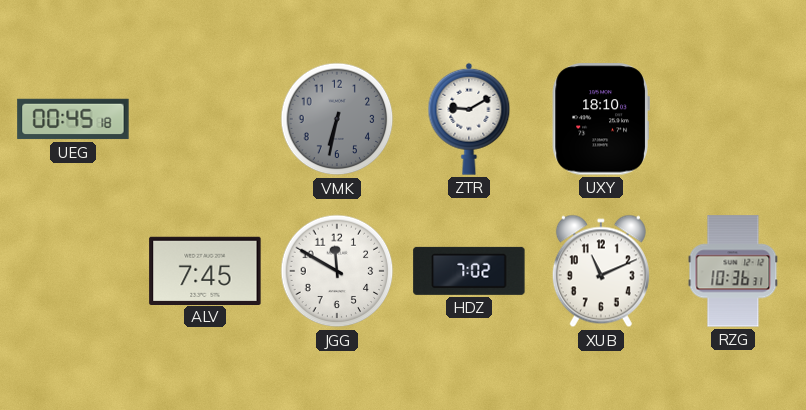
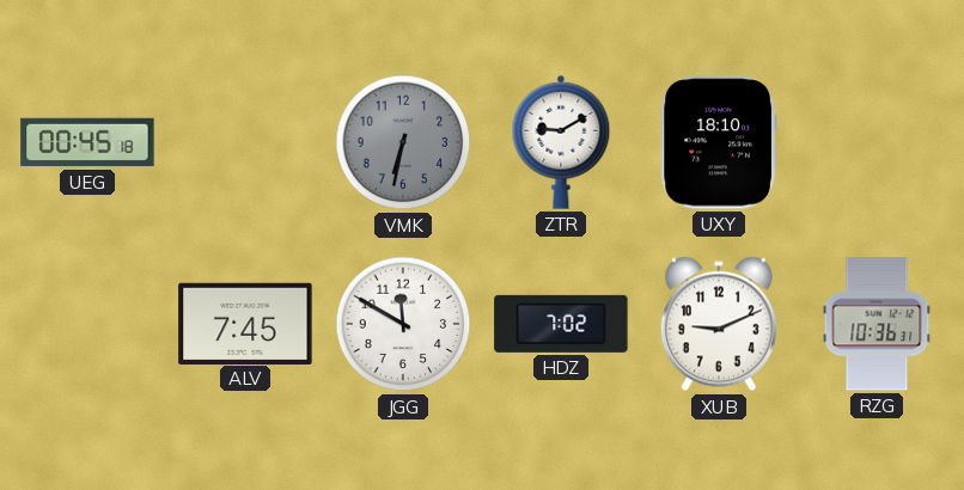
XUB: 11:11 -> 9:11
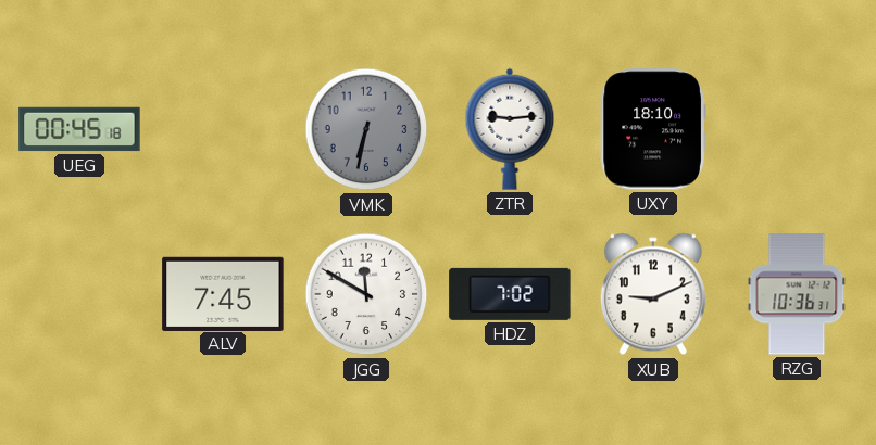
ZTR: 9:10 -> 9:14
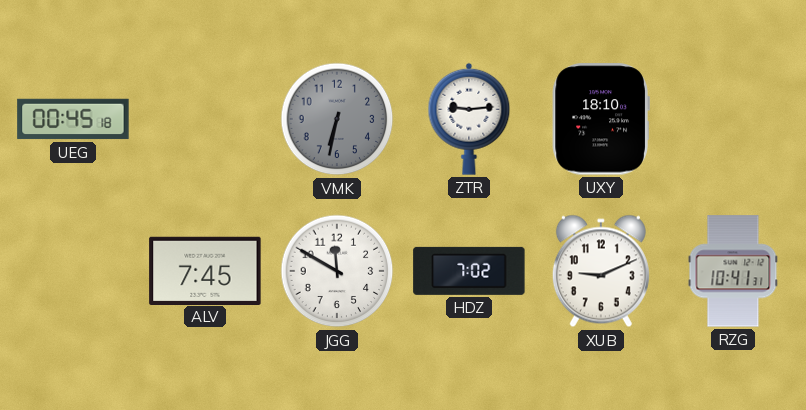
RZG: 10:36 -> 10:41
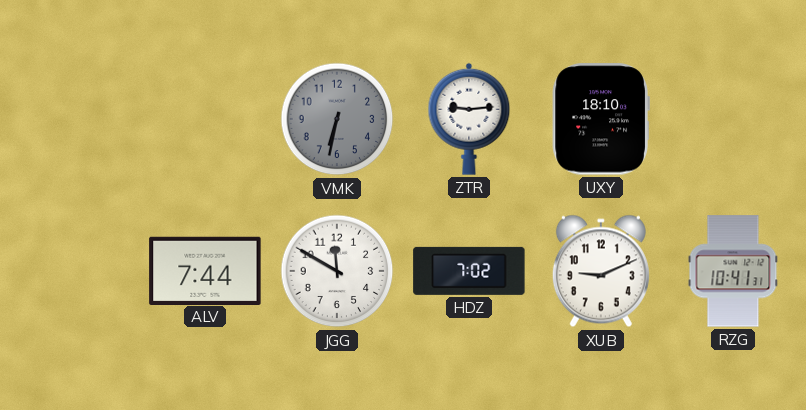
UEG: 00:45 -> none
ALV: 7:45 -> 7:44
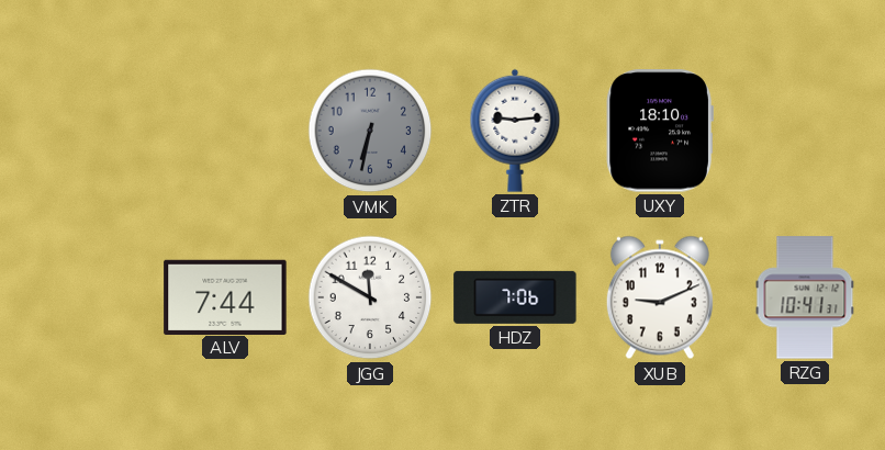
HDZ: 7:02 -> 7:06
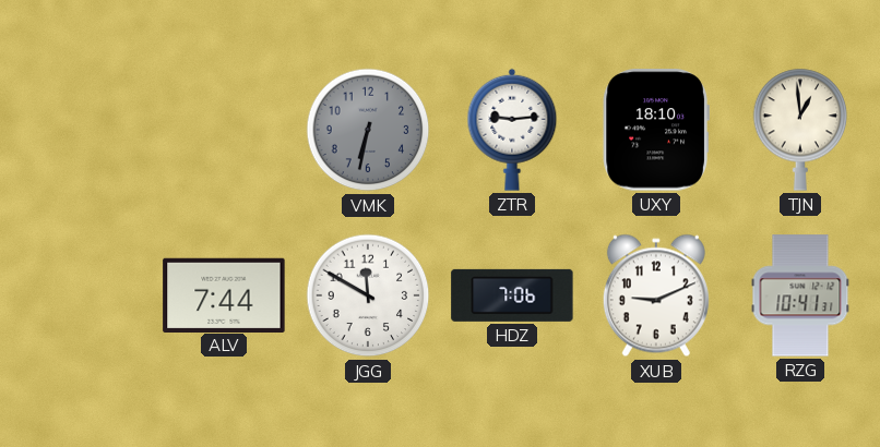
TJN: none -> 12:59
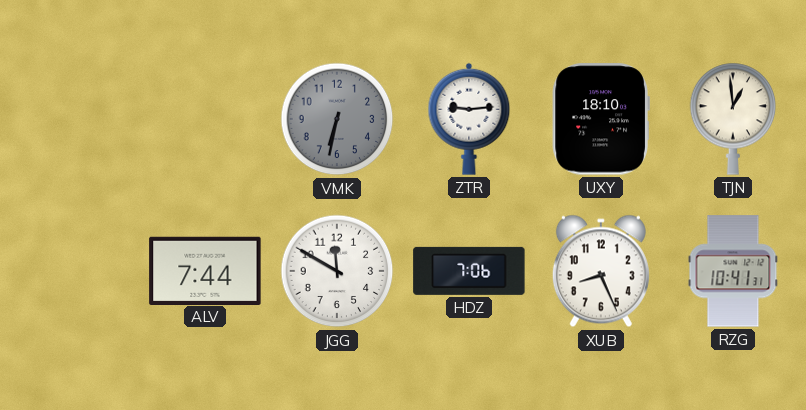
XUB: 9:11 -> 8:26
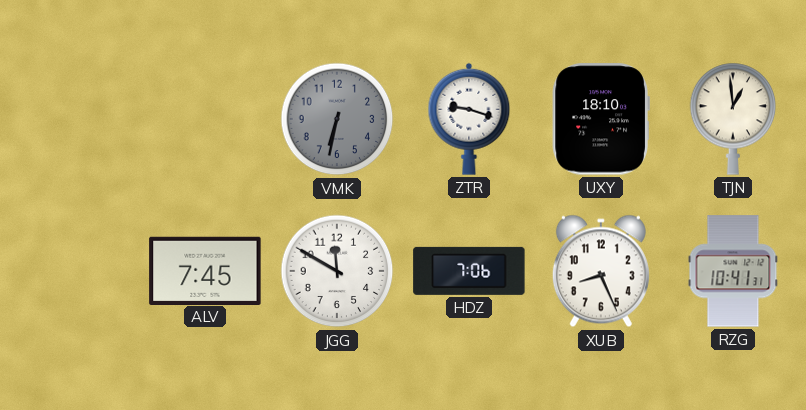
ZTR: 9:14 -> 9:18
ALV: 7:44 -> 7:45
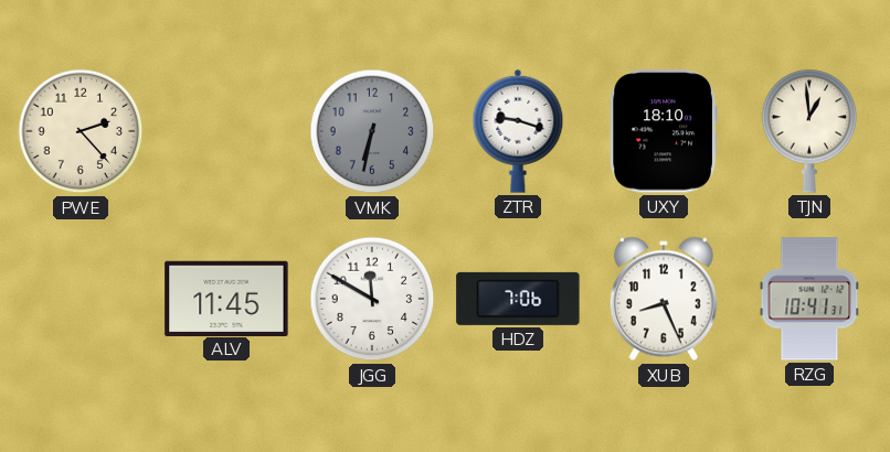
PWE: none -> 2:23
ALV: 7:45 -> 11:45
